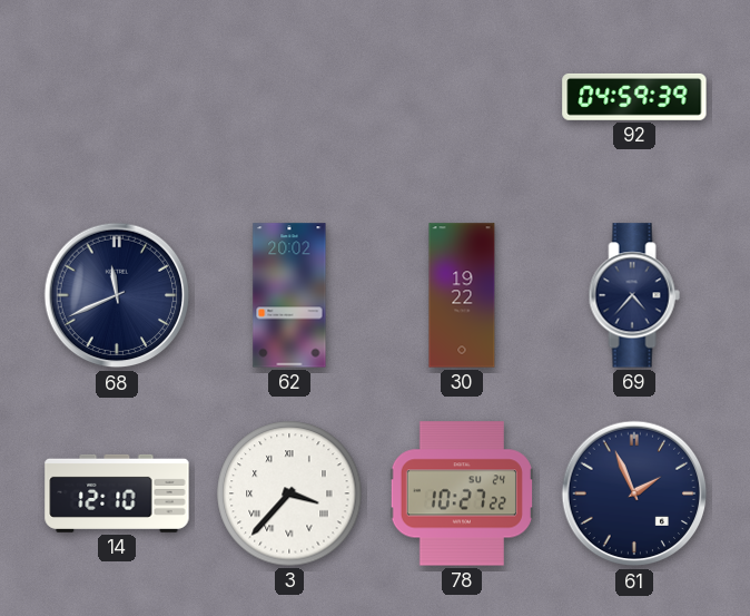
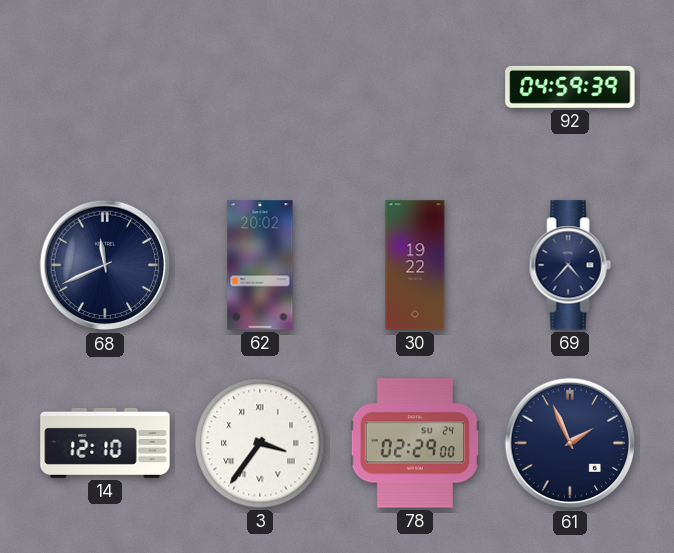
3: 3:37 -> 3:36
78: 10:27 -> 02:29
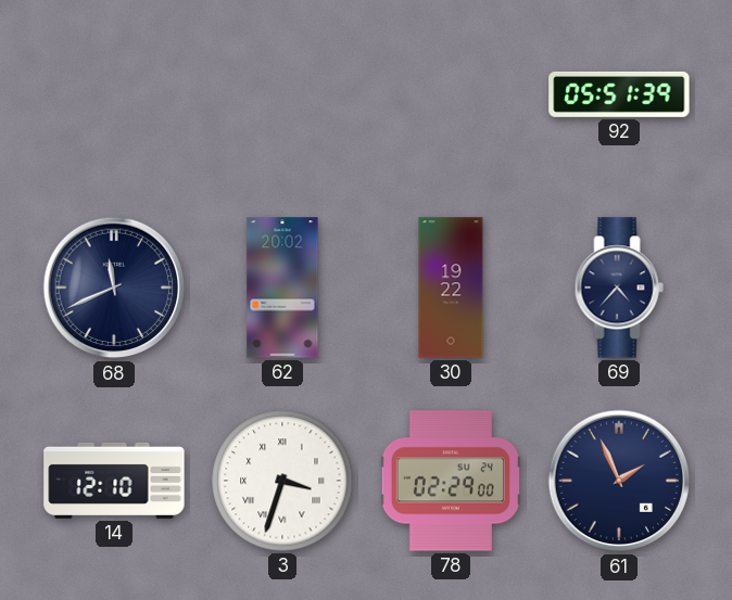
92: 04:59 -> 05:51
3: 3:36 -> 3:33
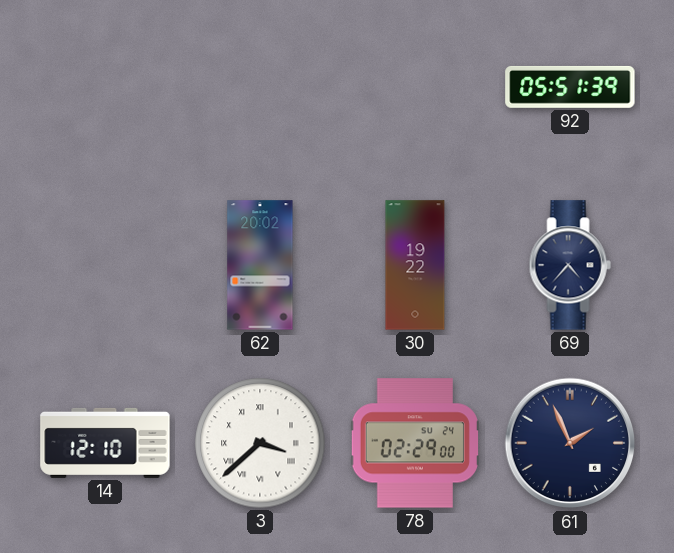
68: 11:41 -> none
3: 3:33 -> 3:38
